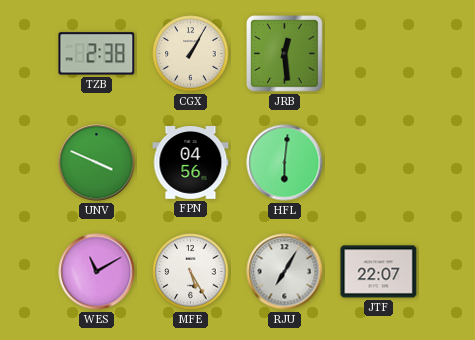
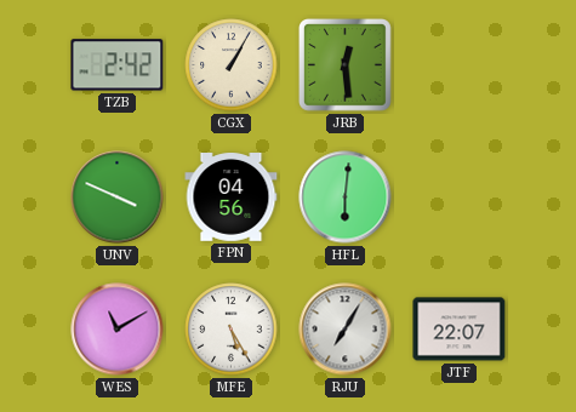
TZB: 2:38 -> 2:42
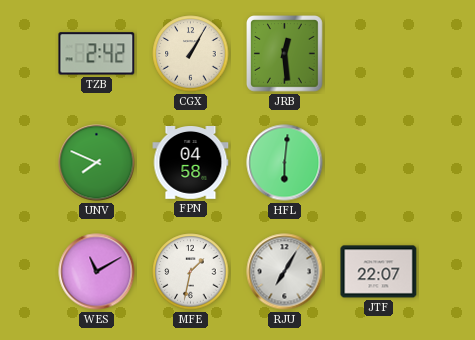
UNV: 3:49 -> 7:49
FPN: 04:56 -> 04:58
MFE: 5:25 -> 1:32
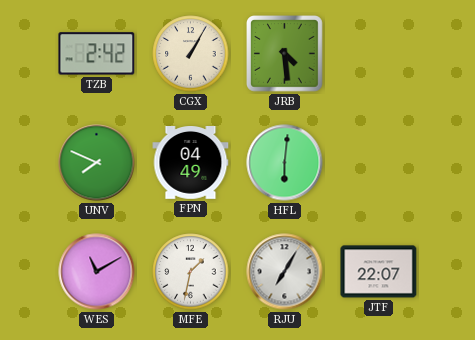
JRB: 12:29 -> 4:29
FPN: 04:58 -> 04:49
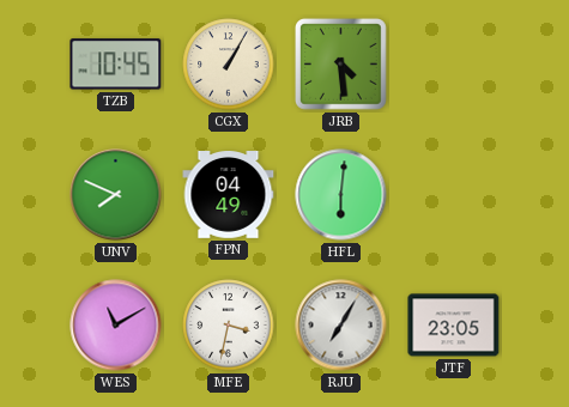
TZB: 2:42 -> 10:45
MFE: 1:32 -> 3:32
JTF: 22:07 -> 23:05
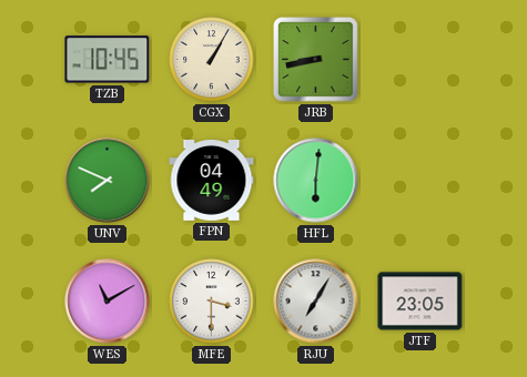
JRB: 4:29 -> 8:43
MFE: 3:32 -> 3:30
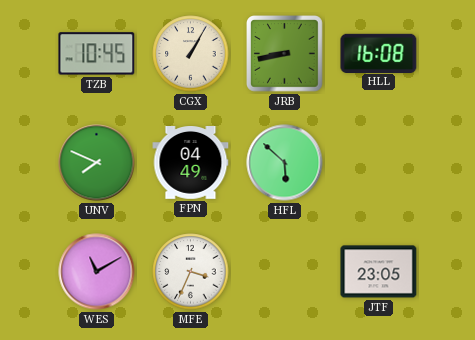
HLL: none -> 16:08
HFL: 6:01 -> 5:52
MFE: 3:30 -> 3:34
RJU: 7:05 -> none
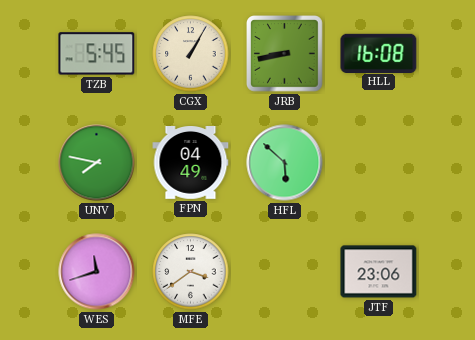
TZB: 10:45 -> 5:45
UNV: 7:49 -> 7:47
WES: 11:10 -> 11:42
MFE: 3:34 -> 3:39
JTF: 23:05 -> 23:06
